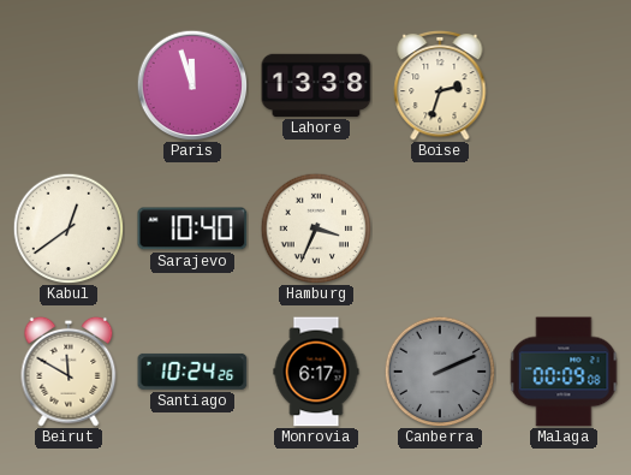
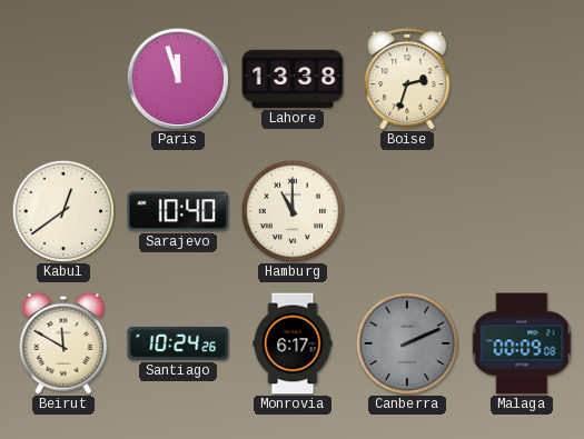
Hamburg: 3:34 -> 11:00
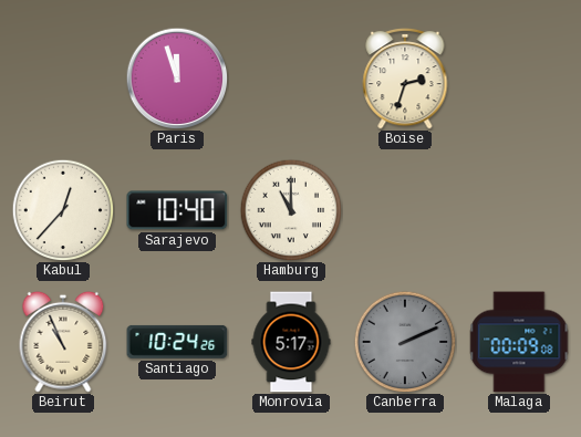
Lahore: 13:38 -> none
Kabul: 12:39 -> 12:37
Beirut: 11:50 -> 10:56
Monrovia: 6:17 -> 5:17
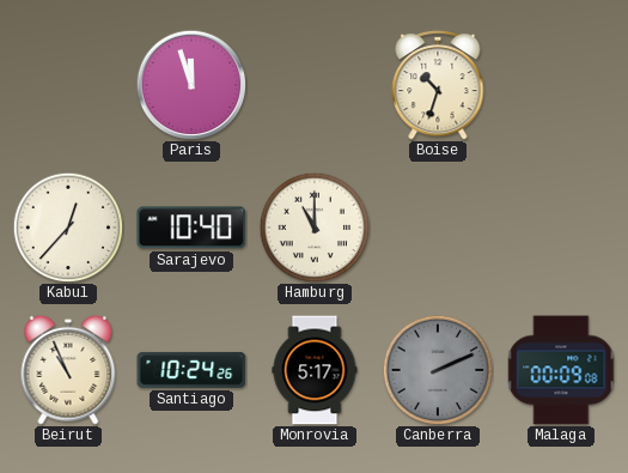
Boise: 2:33 -> 10:33
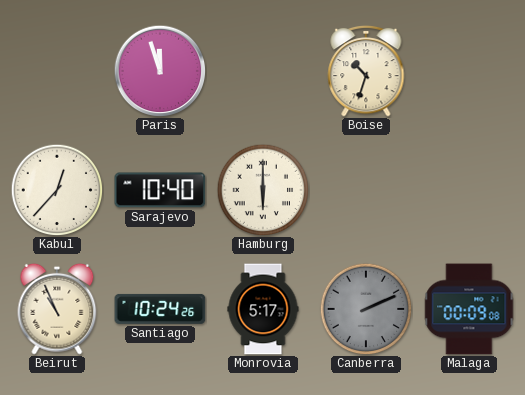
Hamburg: 11:00 -> 6:00
